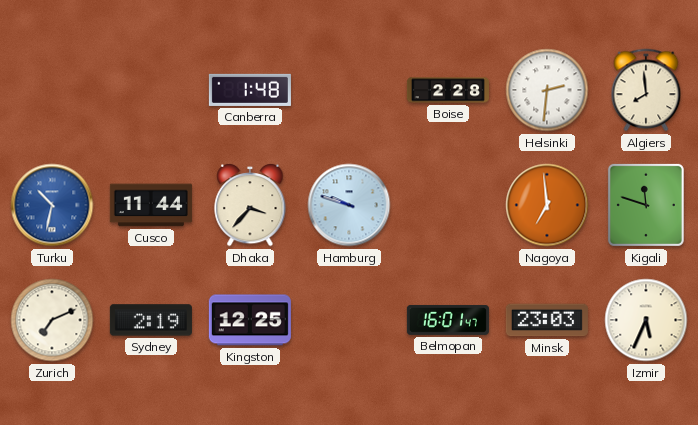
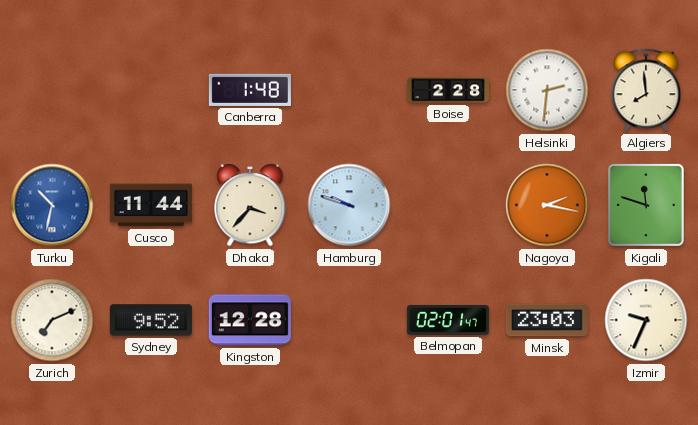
Nagoya: 6:59 -> 2:17
Sydney: 2:19 -> 9:52
Kingston: 12:25 -> 12:28
Belmopan: 16:01 -> 02:01
Izmir: 5:34 -> 9:34
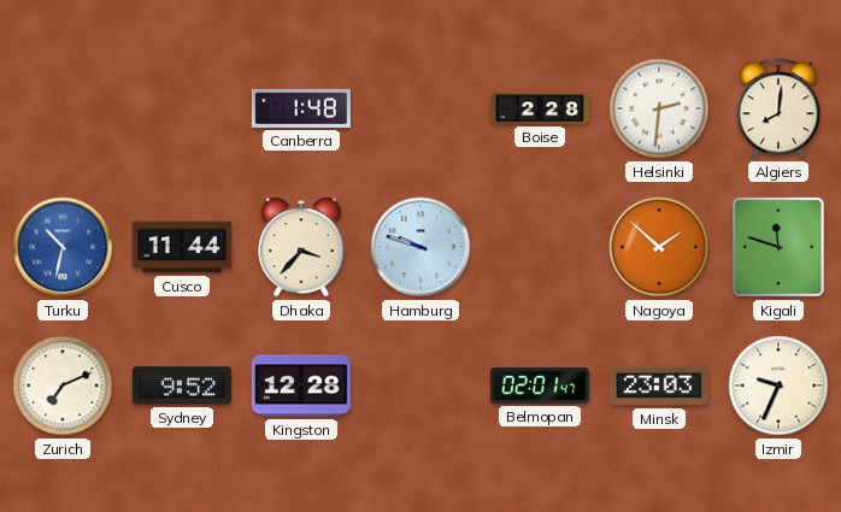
Algiers: 7:59 -> 8:01
Nagoya: 2:17 -> 1:52
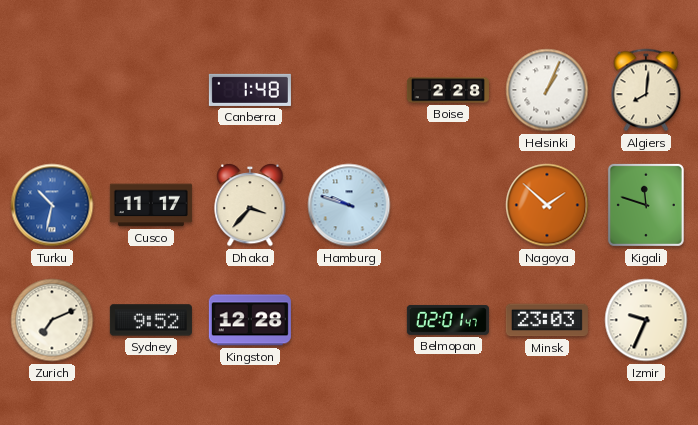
Helsinki: 2:31 -> 1:04
Cusco: 11:44 -> 11:17
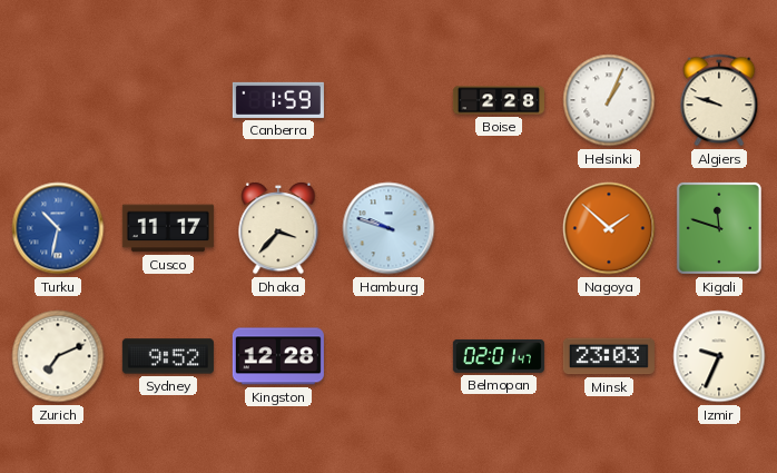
Canberra: 1:48 -> 1:59
Algiers: 8:01 -> 9:48
